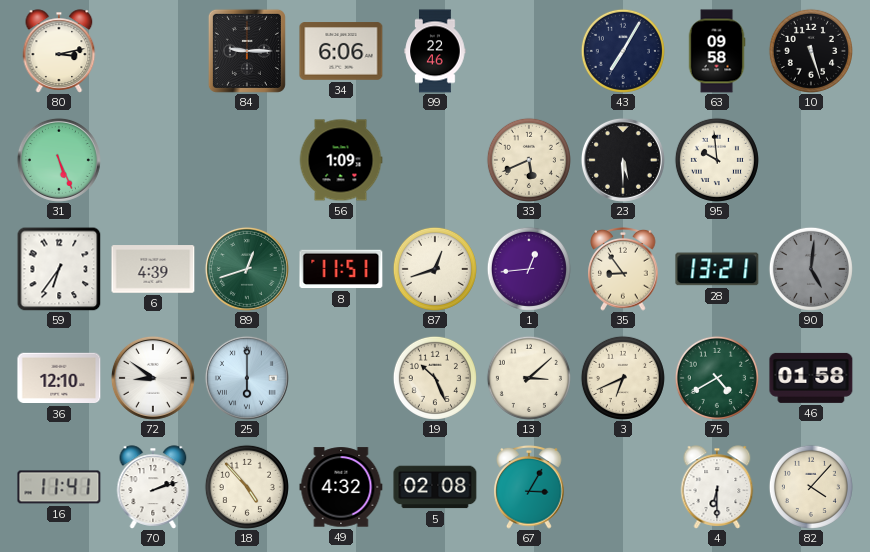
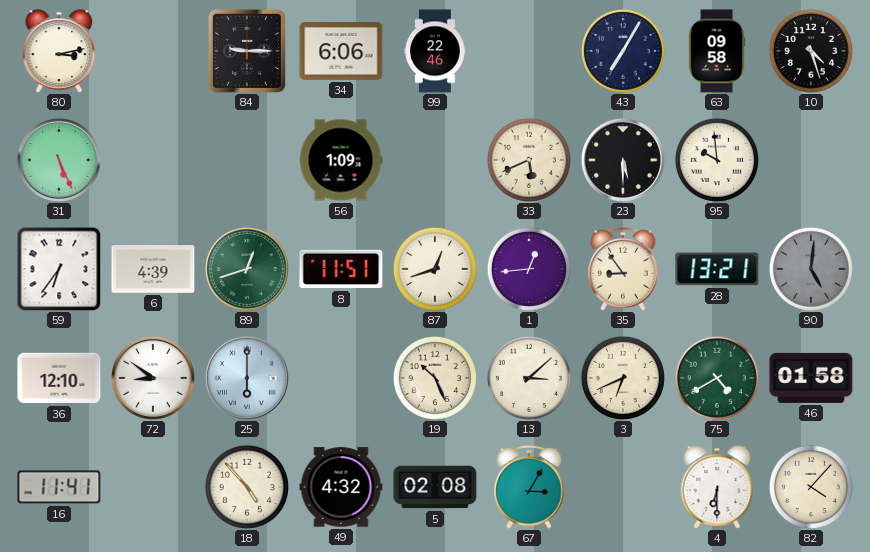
10: 5:27 -> 4:27
70: 2:12 -> none
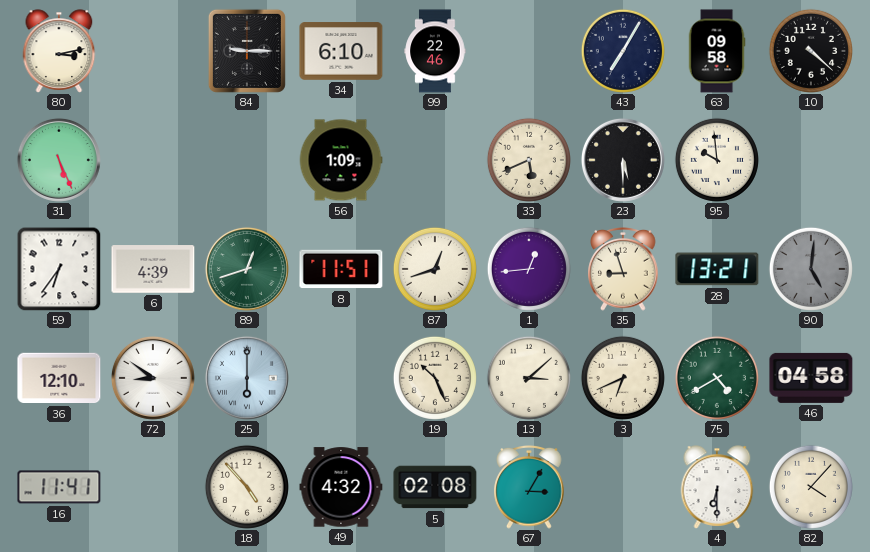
34: 6:06 -> 6:10
10: 4:27 -> 4:22
35: 8:54 -> 8:57
46: 01:58 -> 04:58
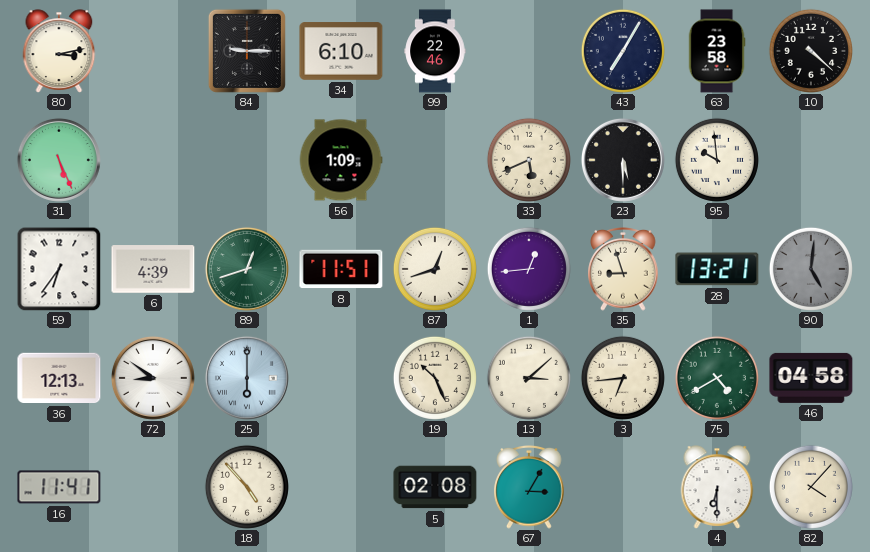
63: 09:58 -> 23:58
36: 12:10 -> 12:13
3: 6:41 -> 6:44
49: 4:32 -> none
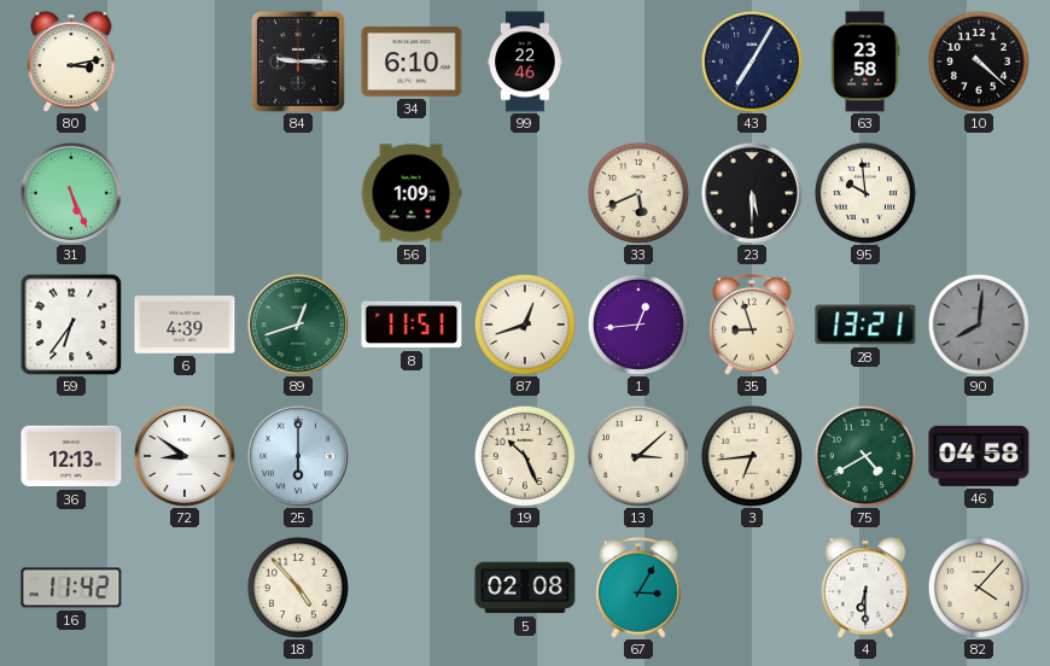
90: 5:01 -> 8:01
16: 11:41 -> 11:42
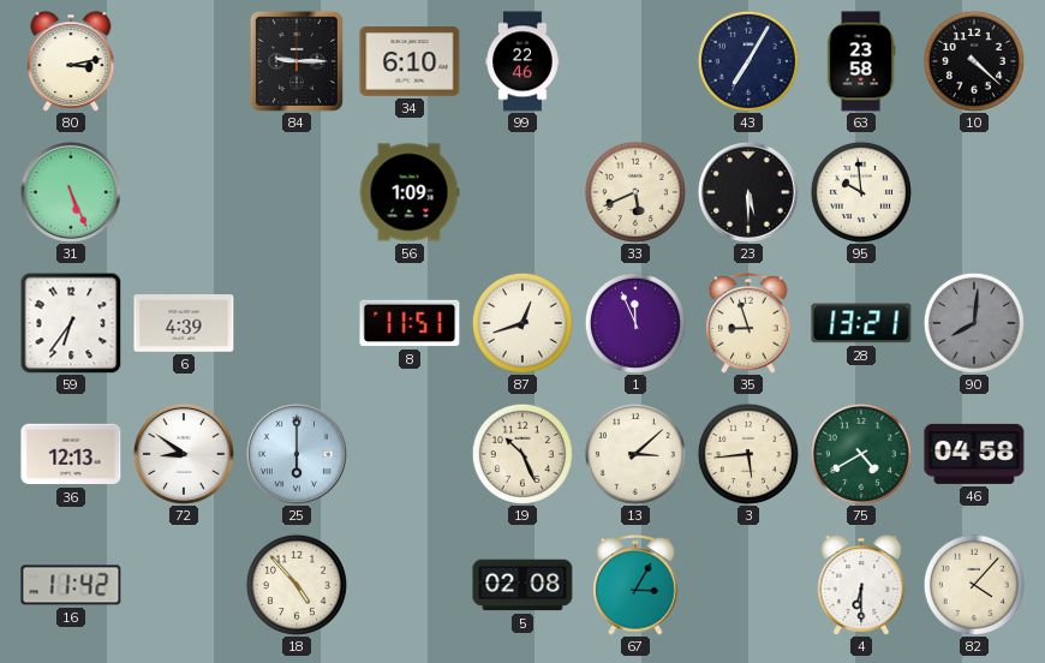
89: 12:42 -> none
1: 12:44 -> 11:56
3: 6:44 -> 5:44
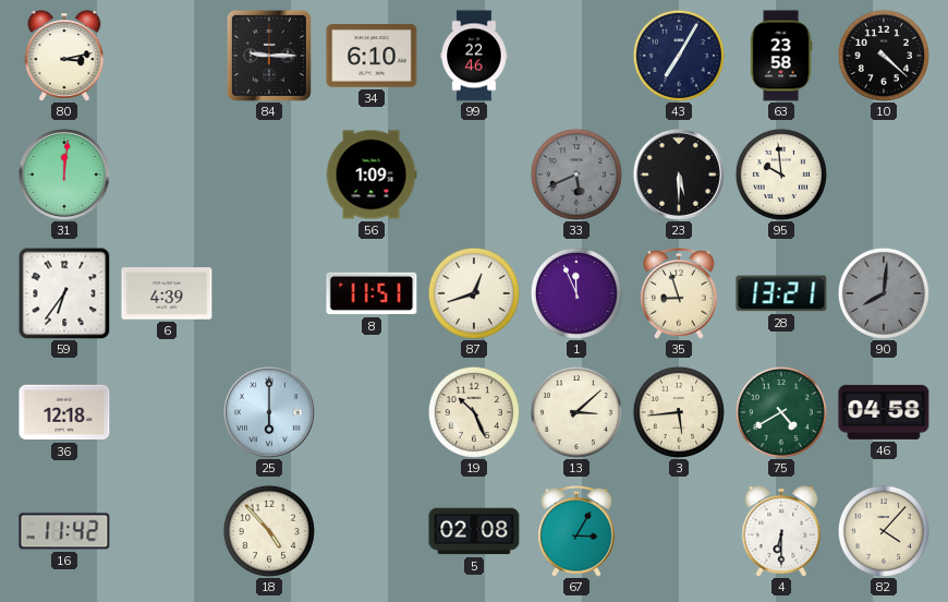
31: 5:26 -> 12:01
33 dial: cream -> grey
36: 12:13 -> 12:18
72: 8:51 -> none
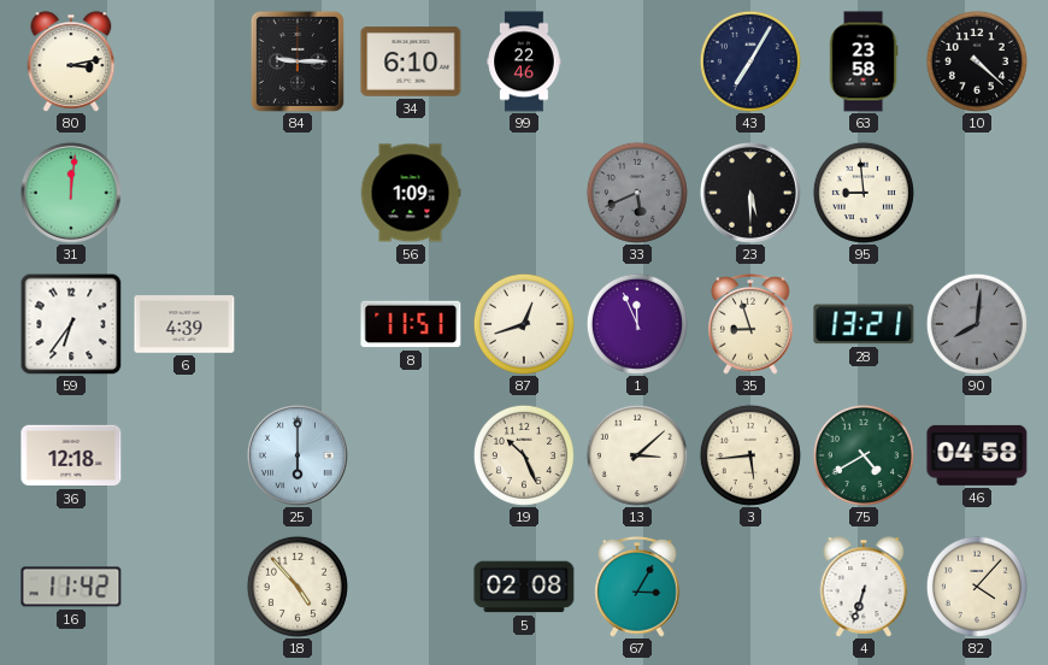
95: 9:59 -> 8:59
4: 6:30 -> 6:33
